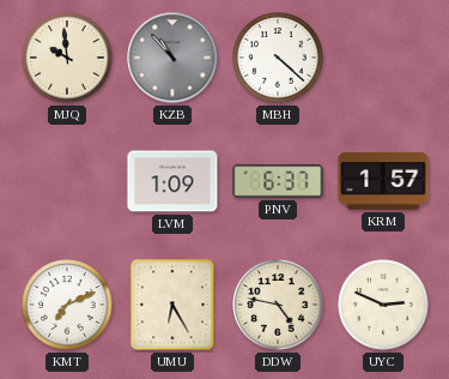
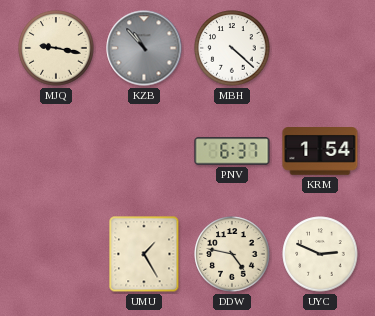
MJQ: 9:59 -> 9:17
LVM: 1:09 -> none
KRM: 1:57 -> 1:54
KMT: 7:11 -> none
UMU: 6:25 -> 1:25
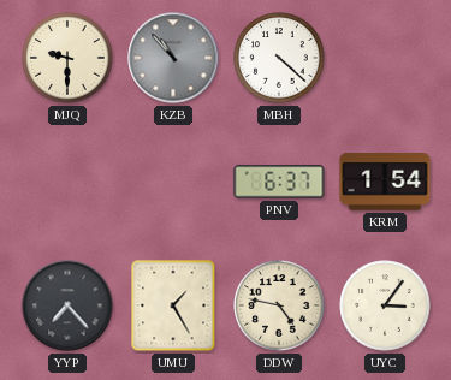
MJQ: 9:17 -> 9:30
YYP: none -> 7:23
UYC: 2:49 -> 3:06
